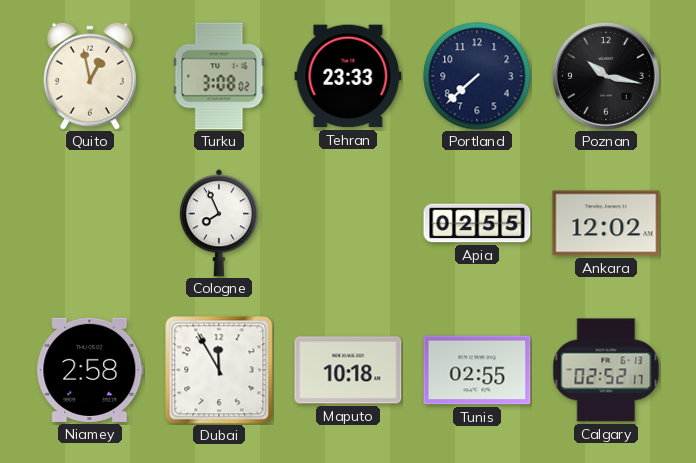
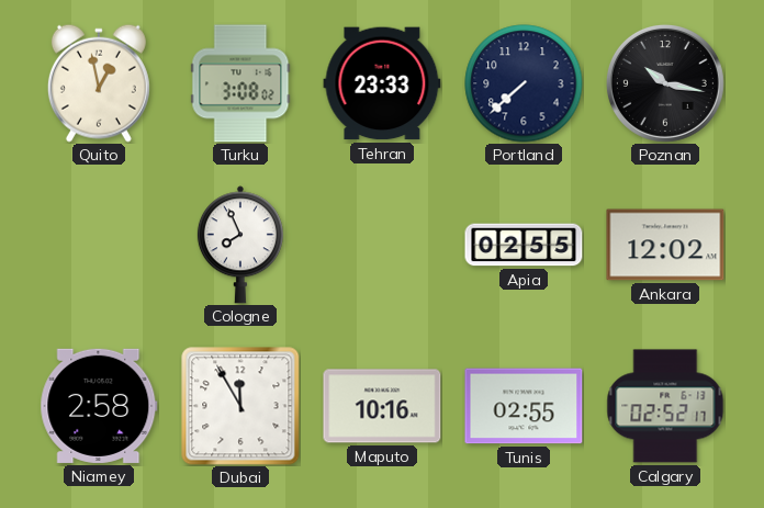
Maputo: 10:18 -> 10:16
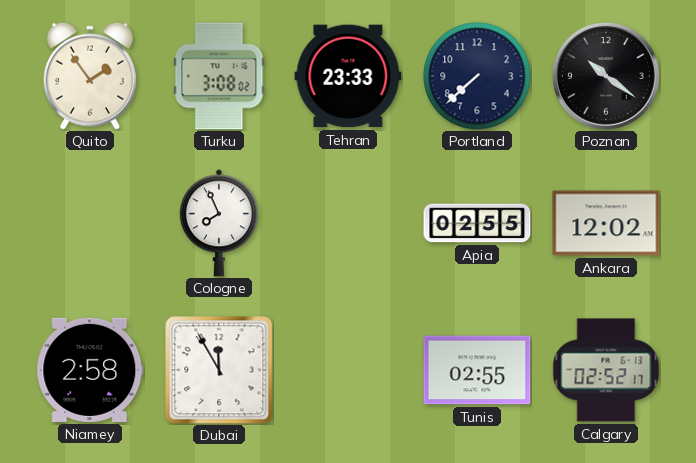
Quito: 12:58 -> 1:54
Poznan: 10:17 -> 10:21
Maputo: 10:16 -> none
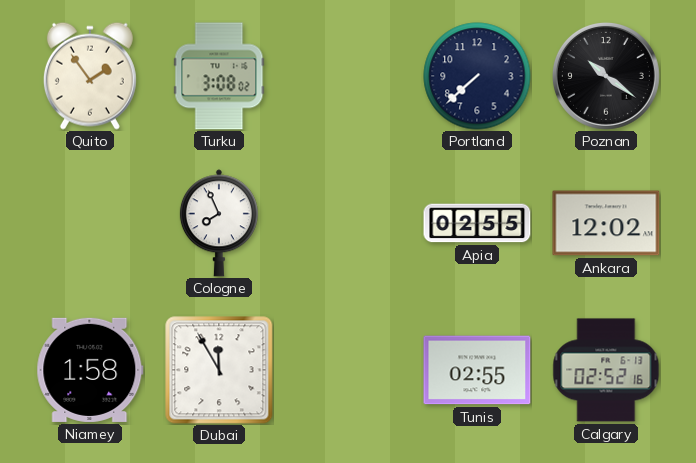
Tehran: 23:33 -> none
Niamey: 2:58 -> 1:58
Calgary: 02:52:17 -> 02:52:16
